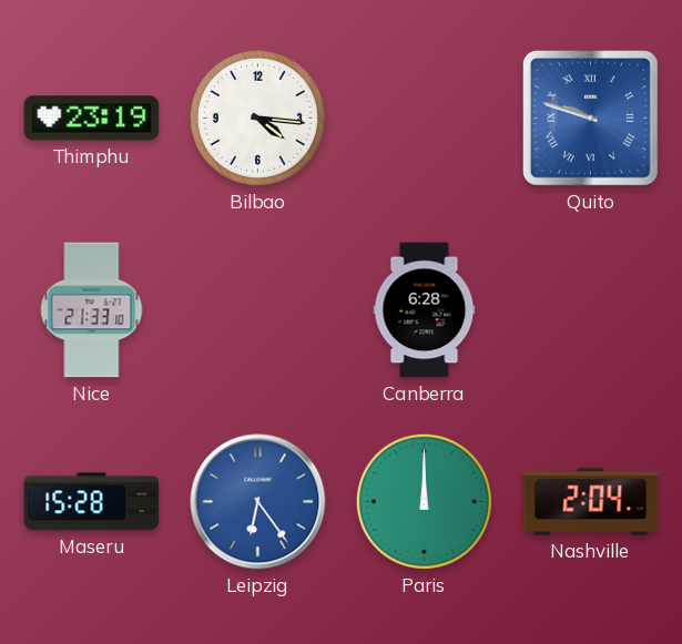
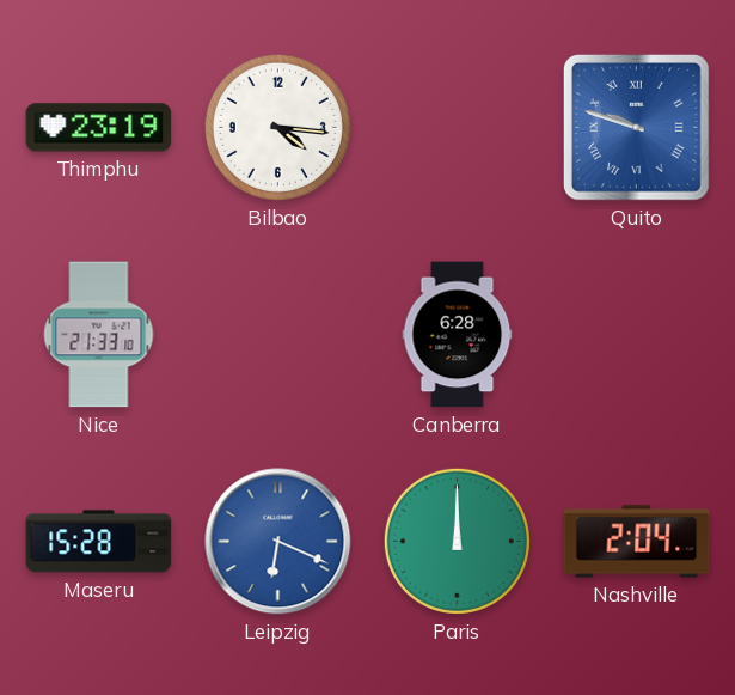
Leipzig: 6:24 -> 6:19
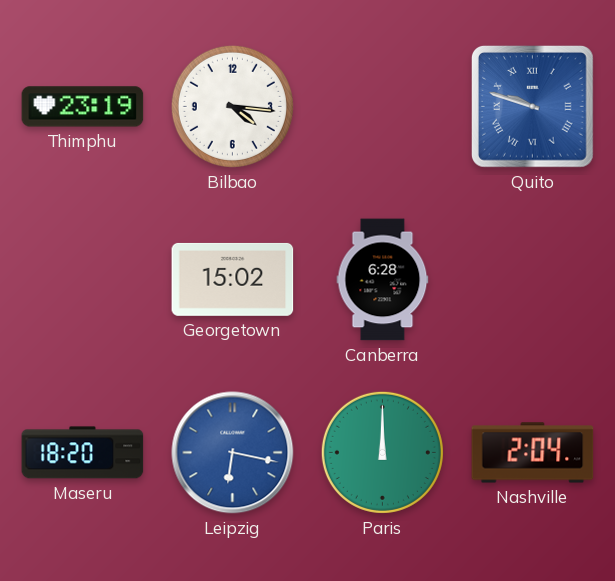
Nice: 21:33 -> none
Georgetown: none -> 15:02
Maseru: 15:28 -> 18:20
Leipzig: 6:19 -> 6:17
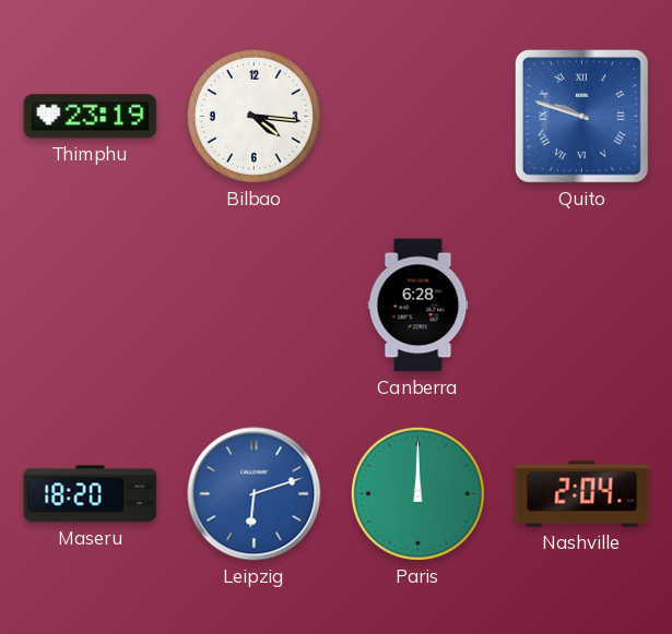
Georgetown: 15:02 -> none
Leipzig: 6:17 -> 6:12
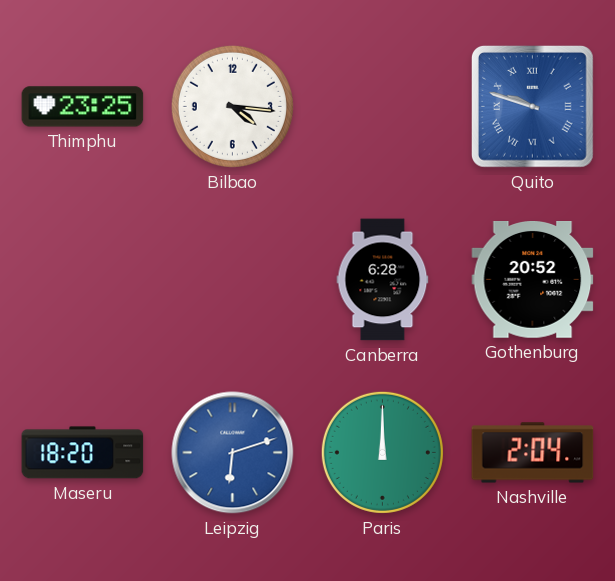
Thimphu: 23:19 -> 23:25
Gothenburg: none -> 20:52
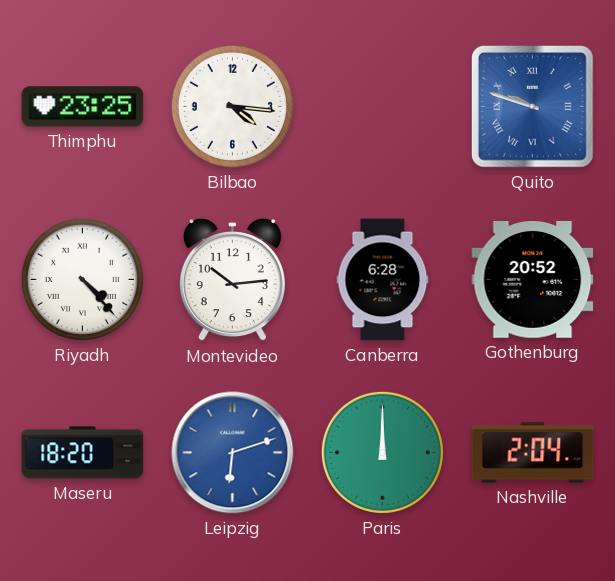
Riyadh: none -> 4:23
Montevideo: none -> 10:14
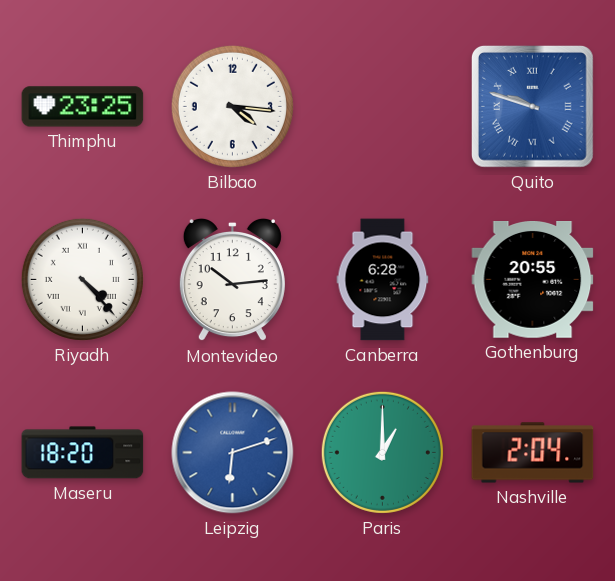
Gothenburg: 20:52 -> 20:55
Paris: 12:00 -> 1:00
